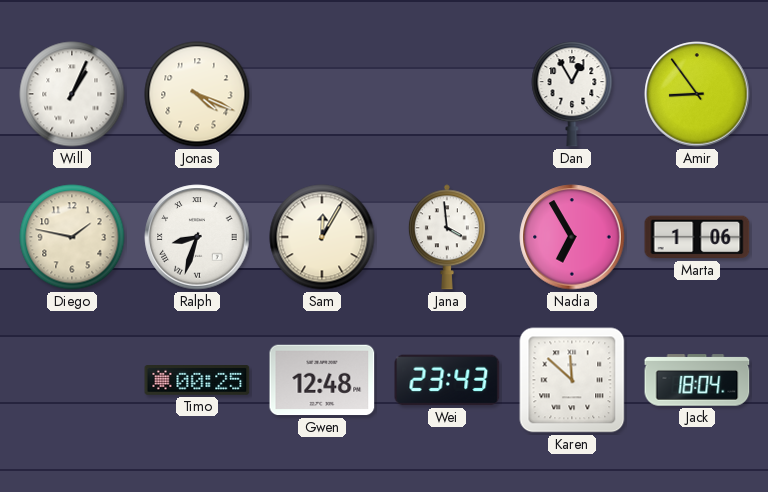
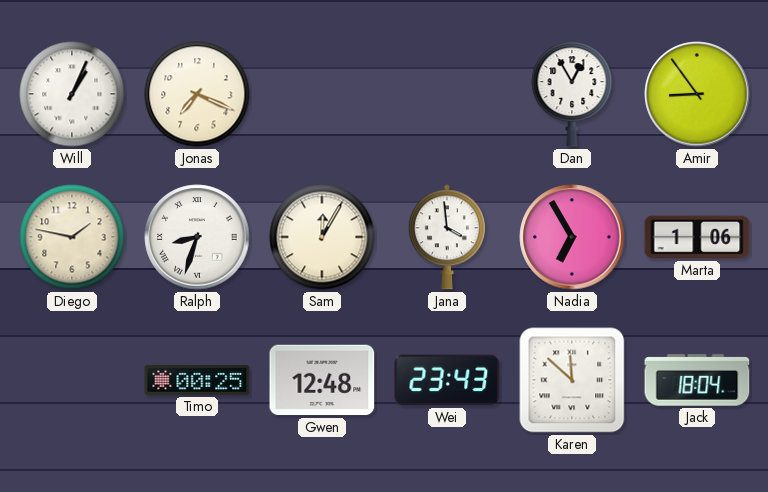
Jonas: 4:19 -> 7:19
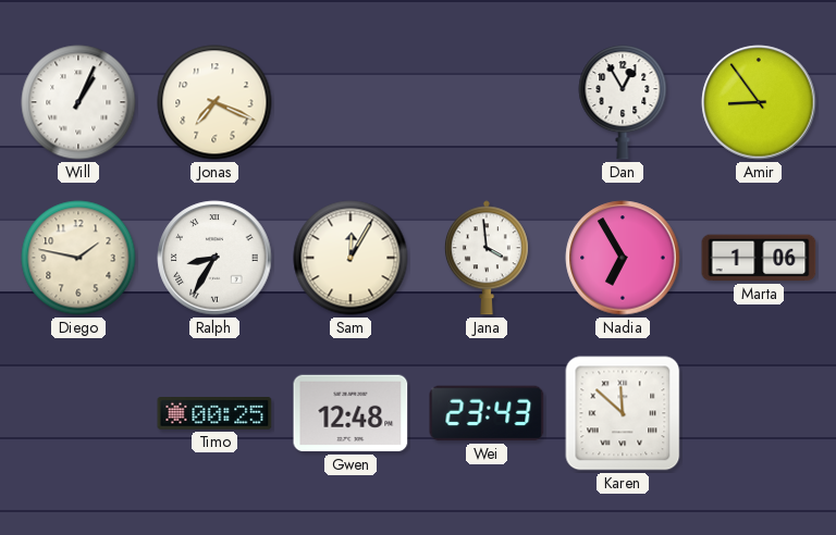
Ralph: 8:33 -> 8:35
Jack: 18:04 -> none
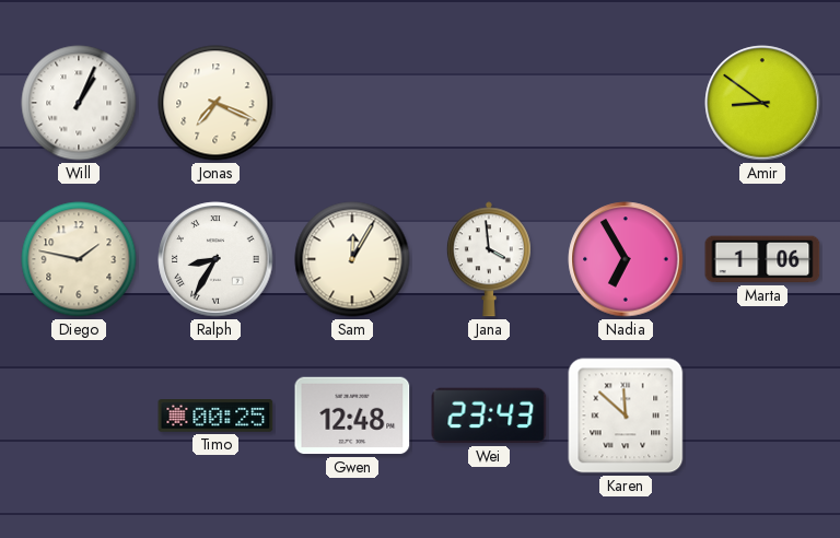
Dan: 12:55 -> none
Amir: 8:54 -> 8:51
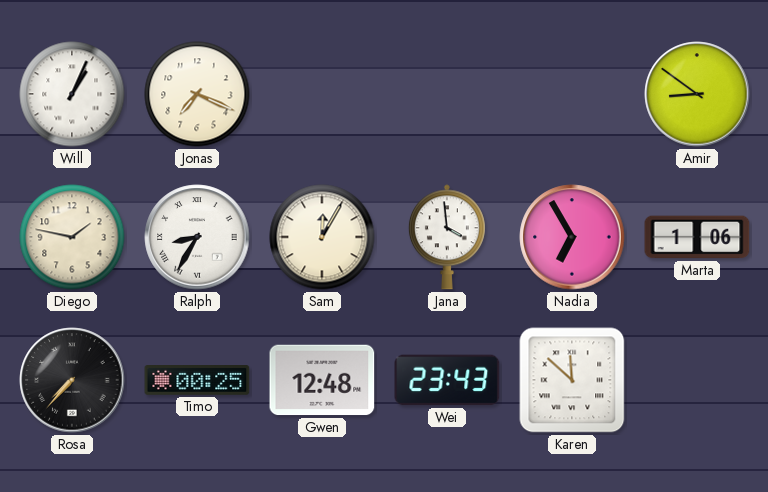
Rosa: none -> 7:37
